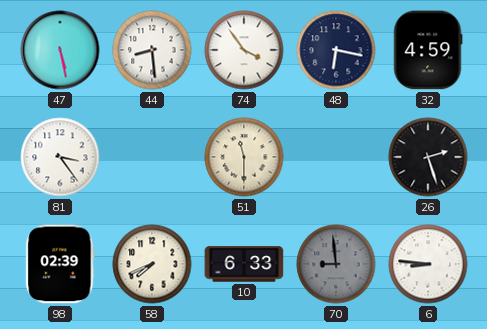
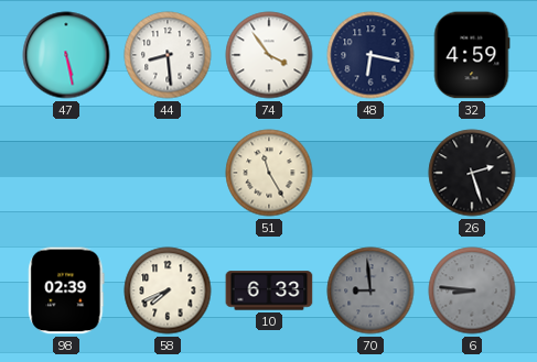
81: 3:24 -> none
51: 11:30 -> 11:25
6 dial: white -> grey
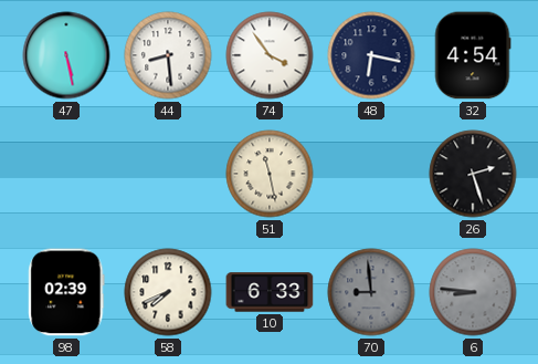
32: 4:59 -> 4:54
51: 11:25 -> 11:28
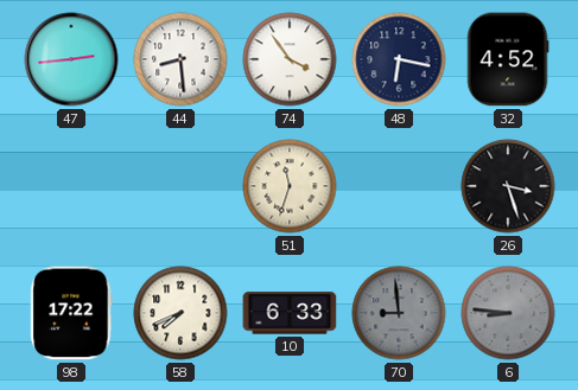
47: 5:28 -> 2:44
32: 4:54 -> 4:52
51: 11:28 -> 11:33
26: 2:27 -> 3:27
98: 02:39 -> 17:22
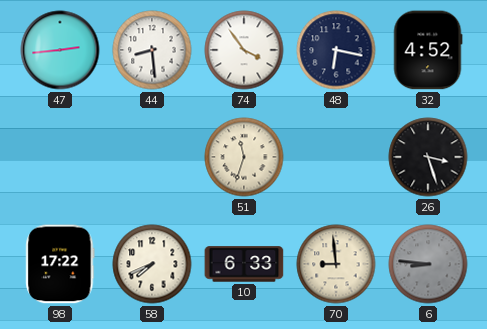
70 dial: grey -> cream
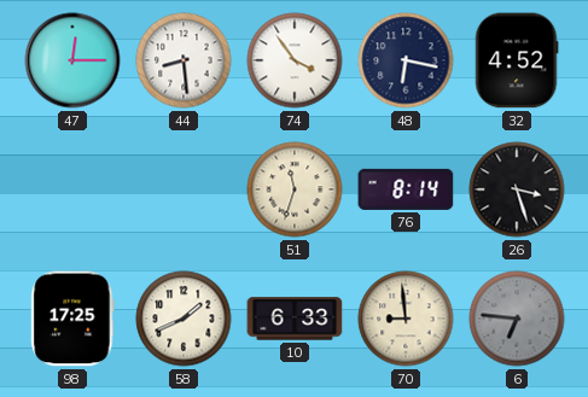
47: 2:44 -> 12:15
76: none -> 8:14
98: 17:22 -> 17:25
58: 7:41 -> 1:41
6: 8:46 -> 6:46
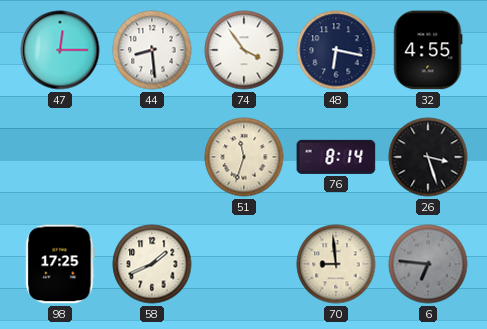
32: 4:52 -> 4:55
10: 6:33 -> none
